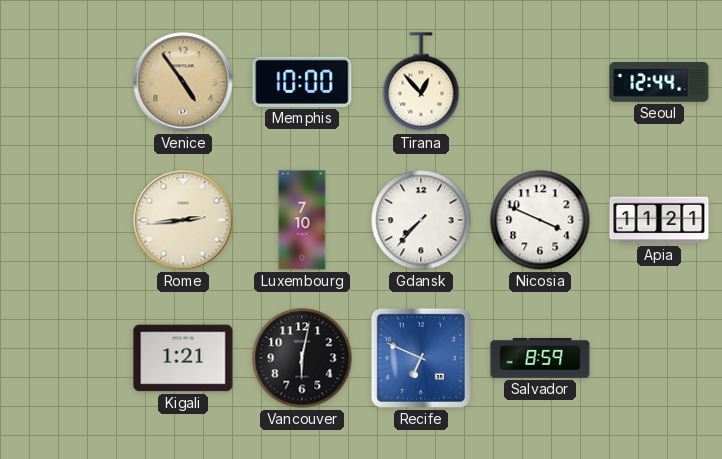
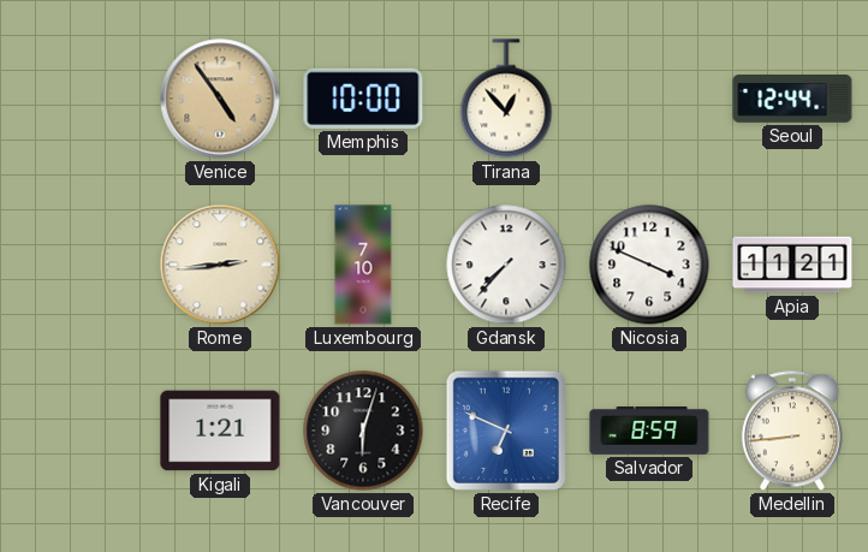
Vancouver: 6:02 -> 6:03
Medellin: none -> 8:44
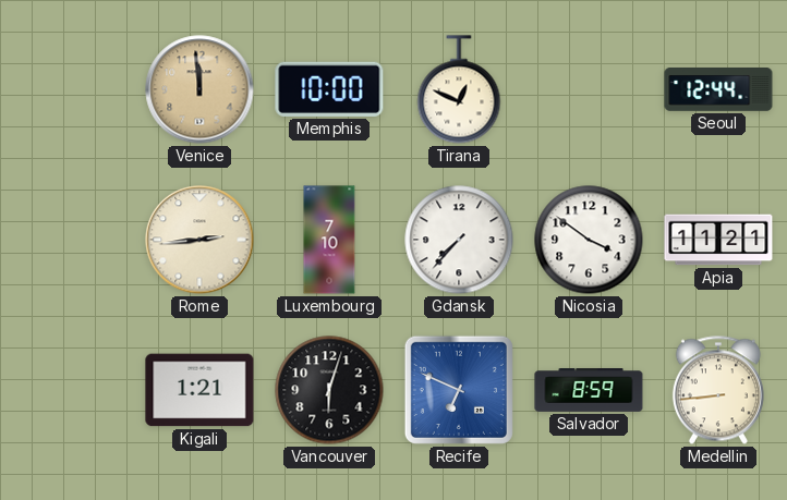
Venice: 4:54 -> 11:59
Tirana: 12:53 -> 12:49
Nicosia: 3:49 -> 3:51
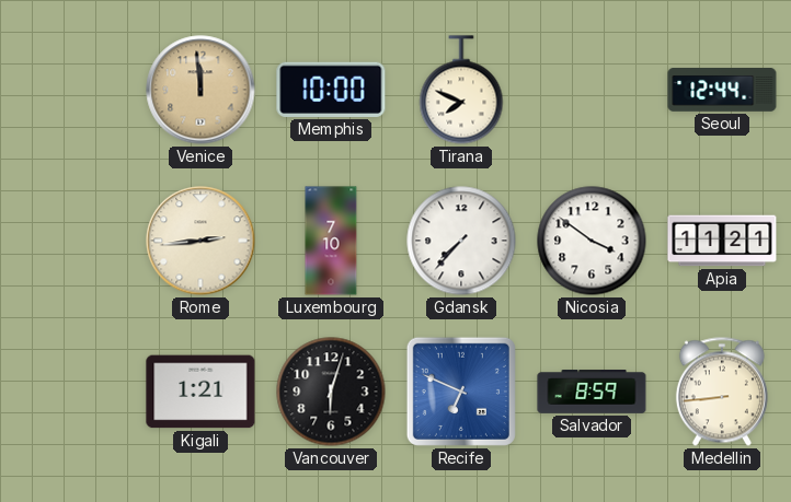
Tirana: 12:49 -> 7:49
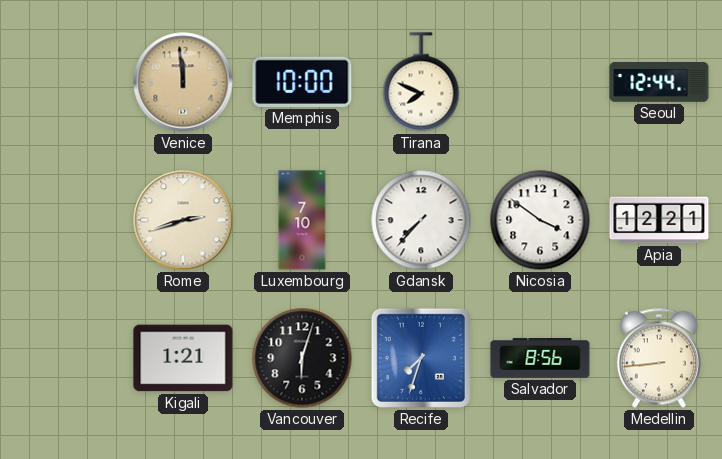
Rome: 2:44 -> 2:42
Apia: 11:21 -> 12:21
Recife: 6:49 -> 7:33
Salvador: 8:59 -> 8:56
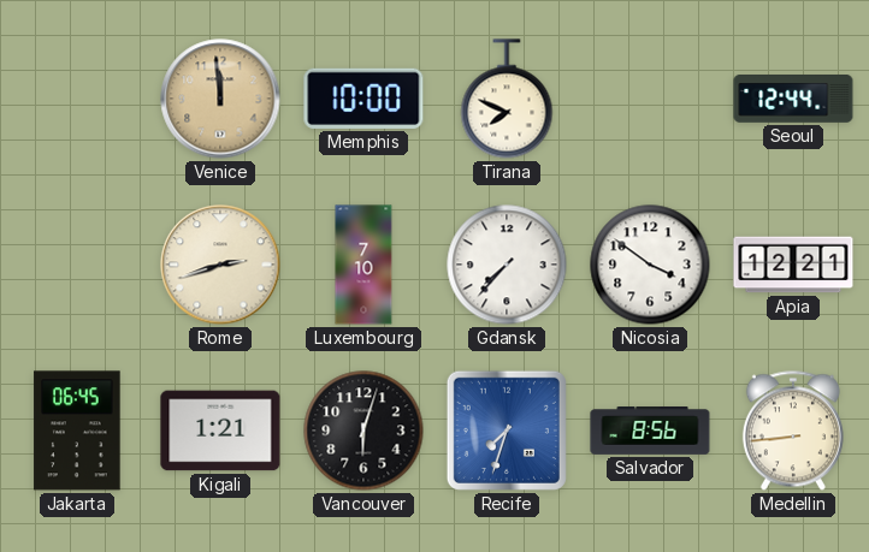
Jakarta: none -> 06:45
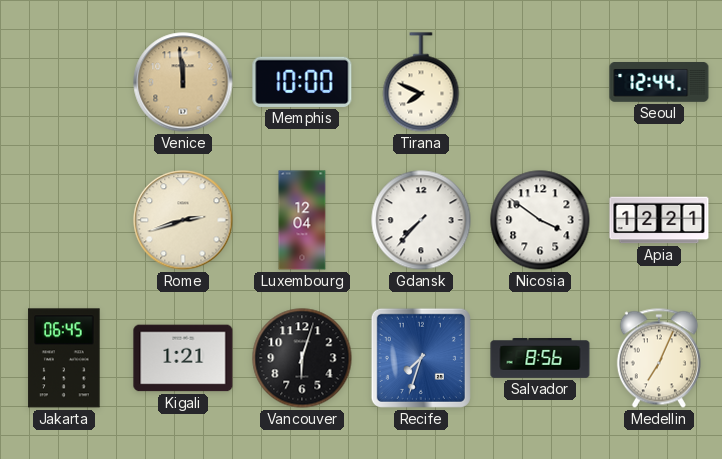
Luxembourg: 7:10 -> 12:04
Medellin: 8:44 -> 7:04
